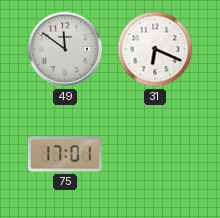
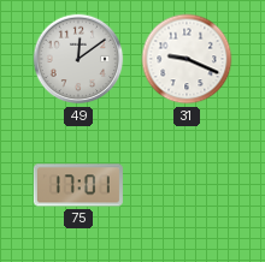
49: 11:51 -> 12:09
31: 6:19 -> 9:19
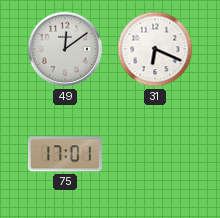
31: 9:19 -> 6:19
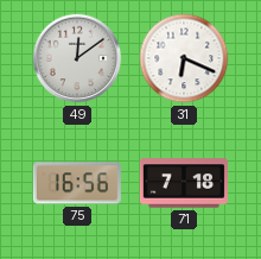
75: 17:01 -> 16:56
71: none -> 7:18
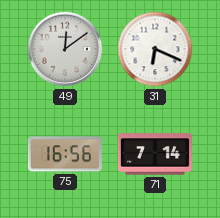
71: 7:18 -> 7:14
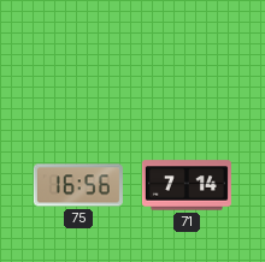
49: 12:09 -> none
31: 6:19 -> none
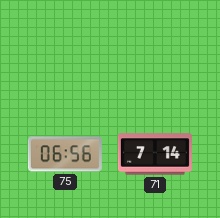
75: 16:56 -> 06:56
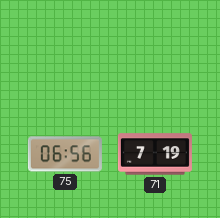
71: 7:14 -> 7:19
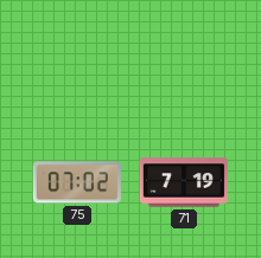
75: 06:56 -> 07:02
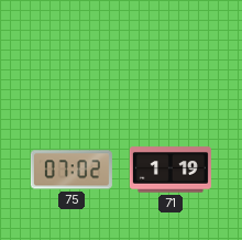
71: 7:19 -> 1:19
